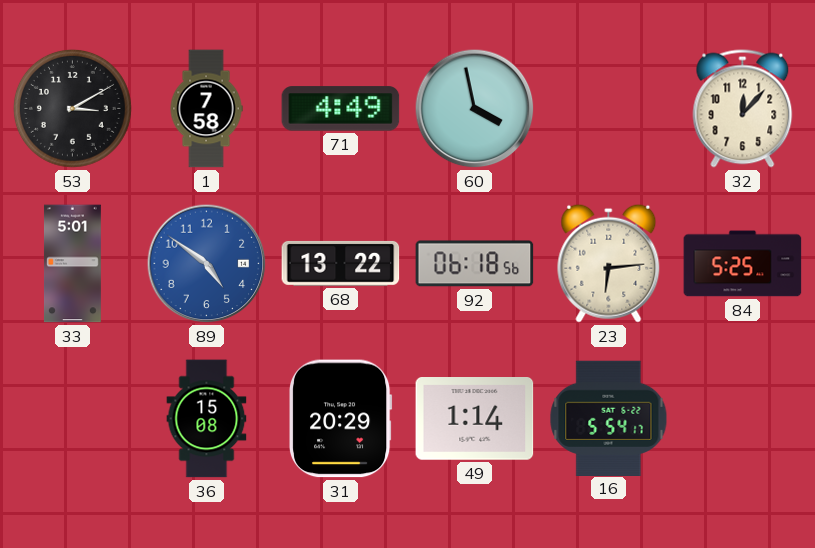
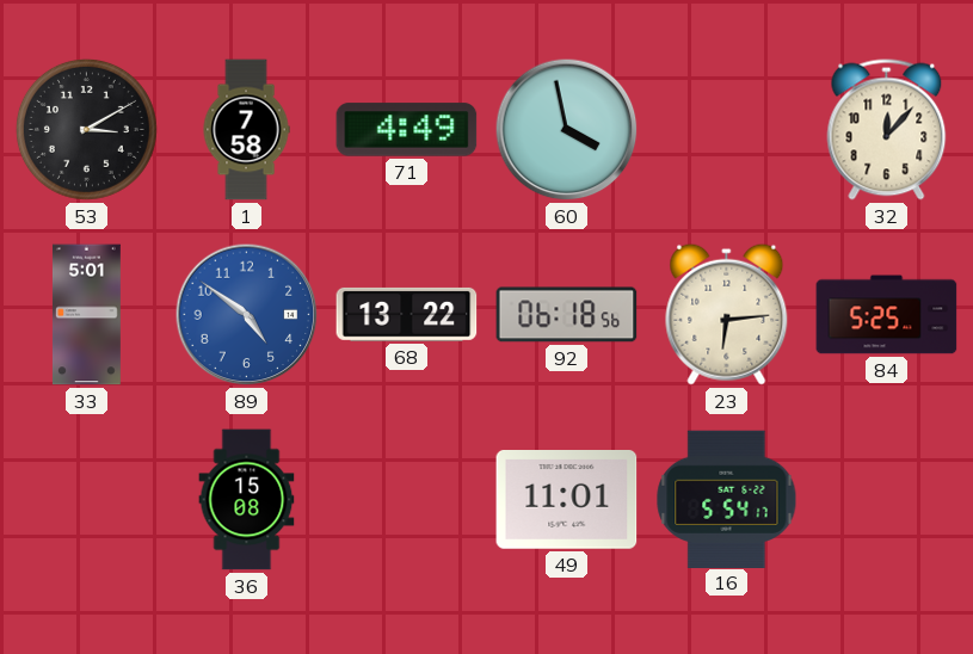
31: 20:29 -> none
49: 1:14 -> 11:01
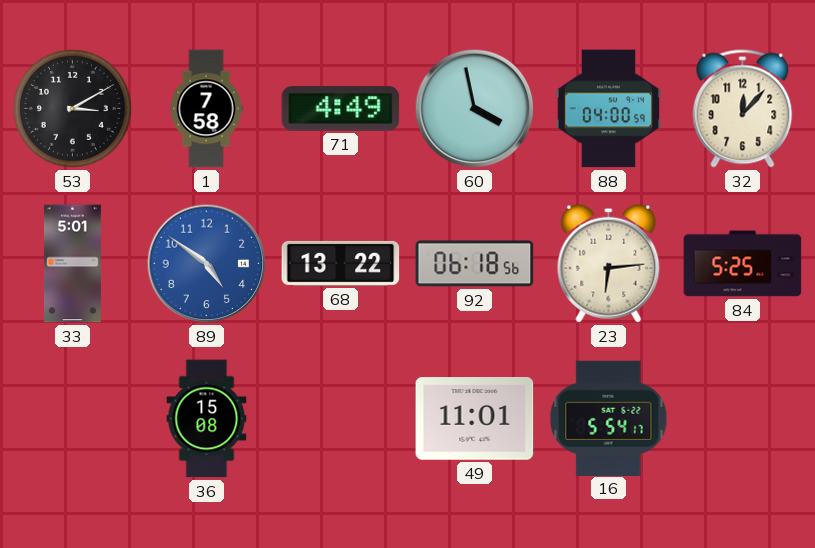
88: none -> 04:00
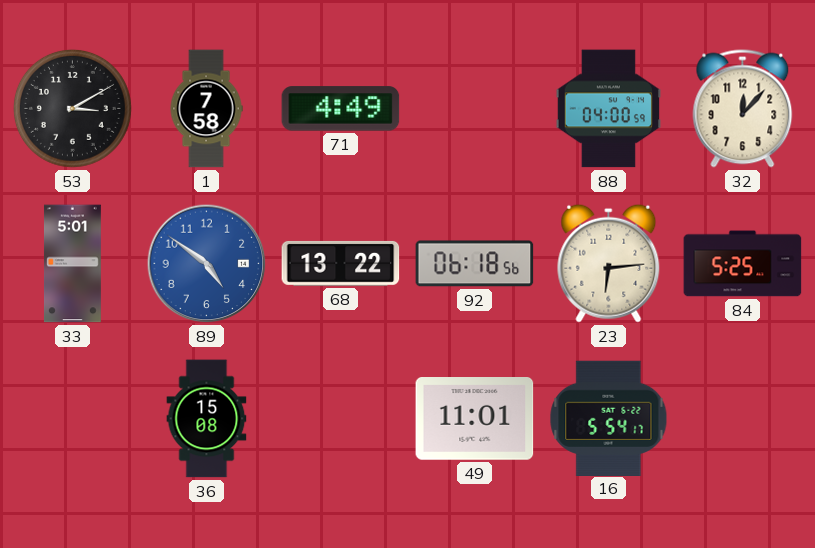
60: 3:58 -> none
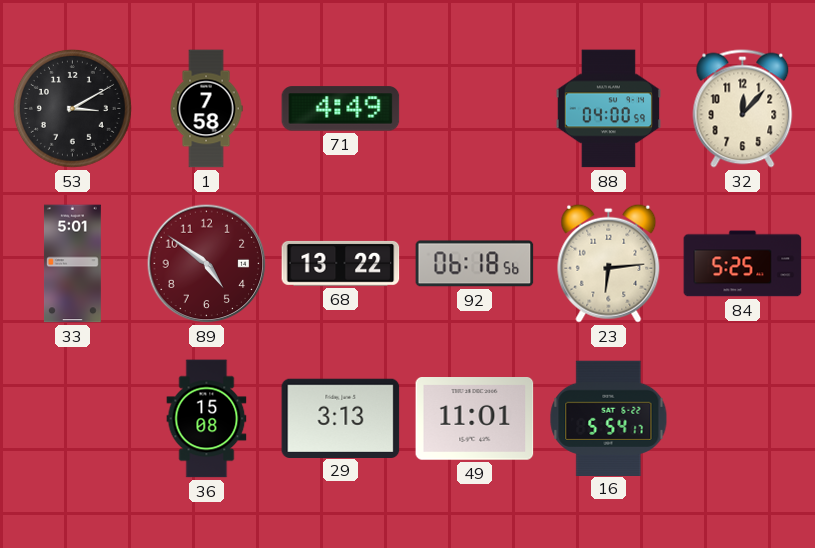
89 dial: blue -> burgundy
29: none -> 3:13
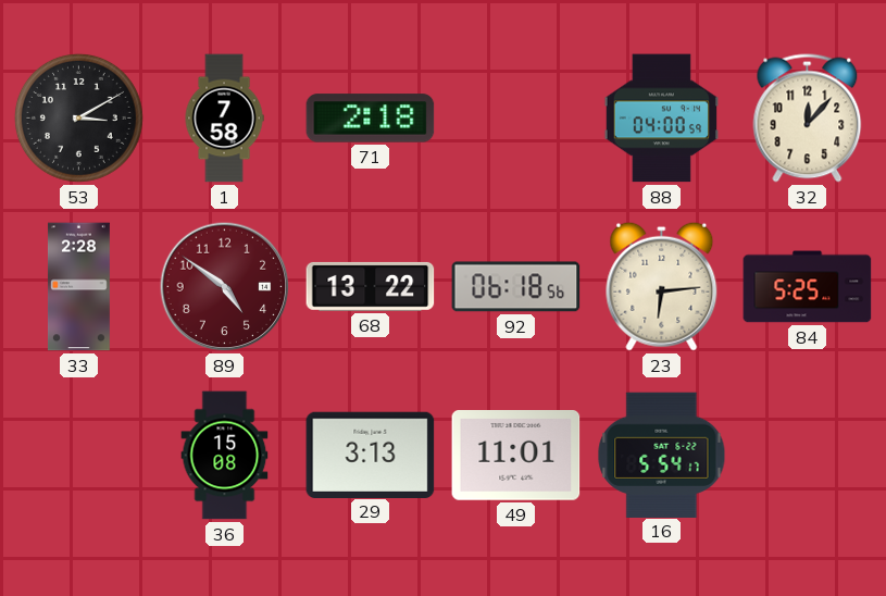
71: 4:49 -> 2:18
33: 5:01 -> 2:28
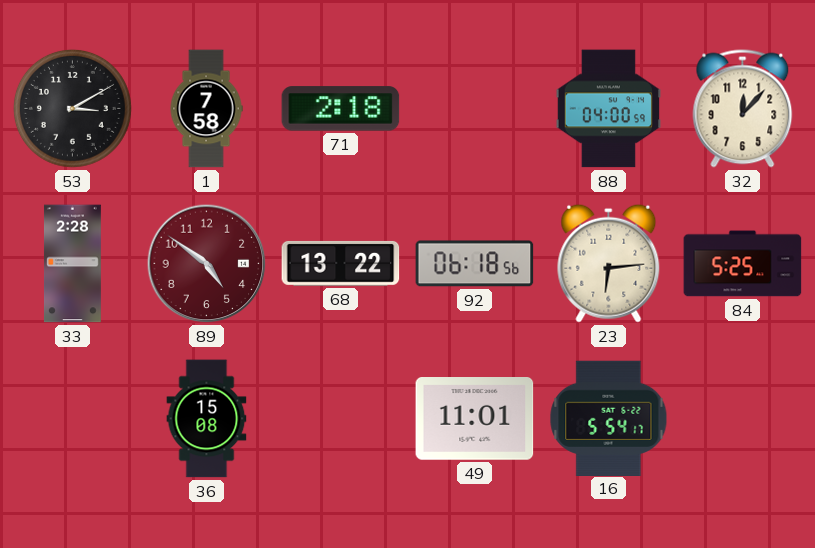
29: 3:13 -> none
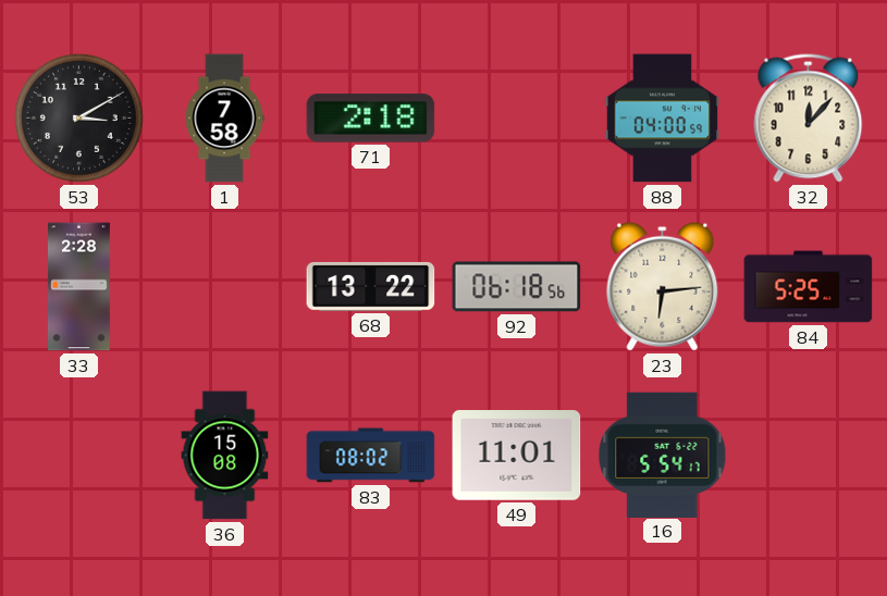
89: 4:51 -> none
83: none -> 08:02
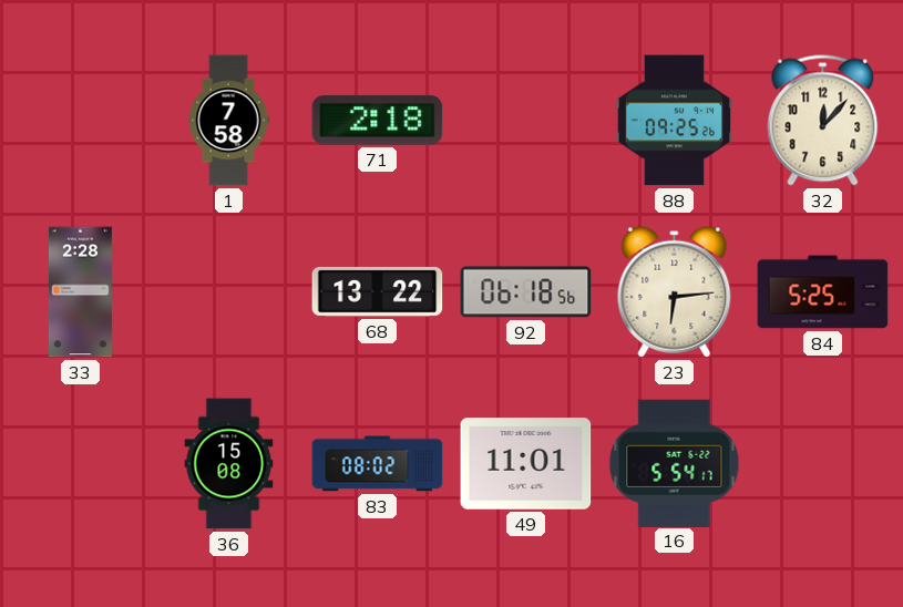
53: 3:10 -> none
88: 04:00 -> 09:25
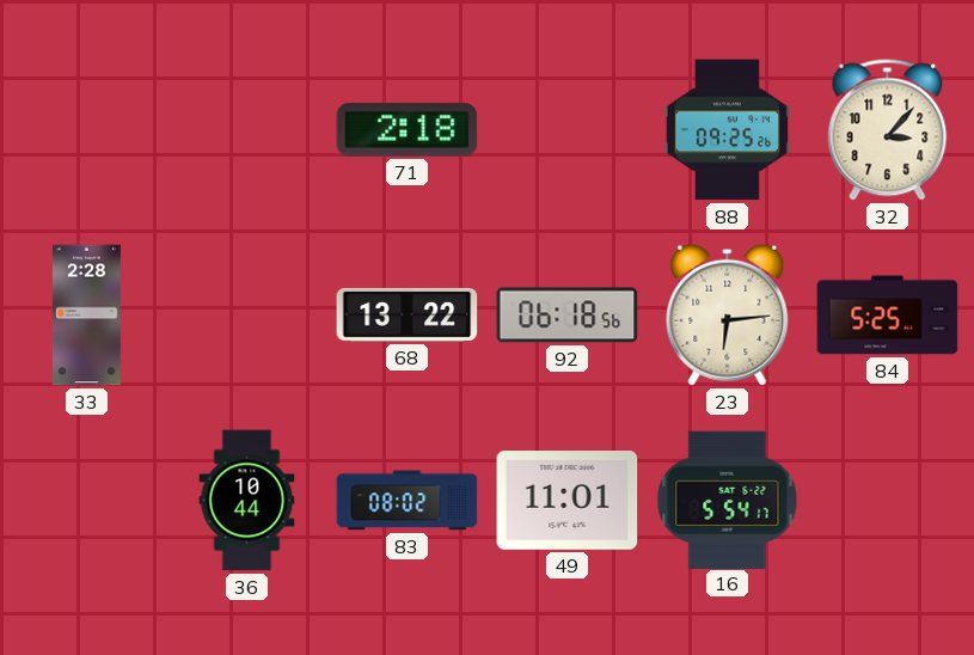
1: 7:58 -> none
32: 12:07 -> 3:07
36: 15:08 -> 10:44
